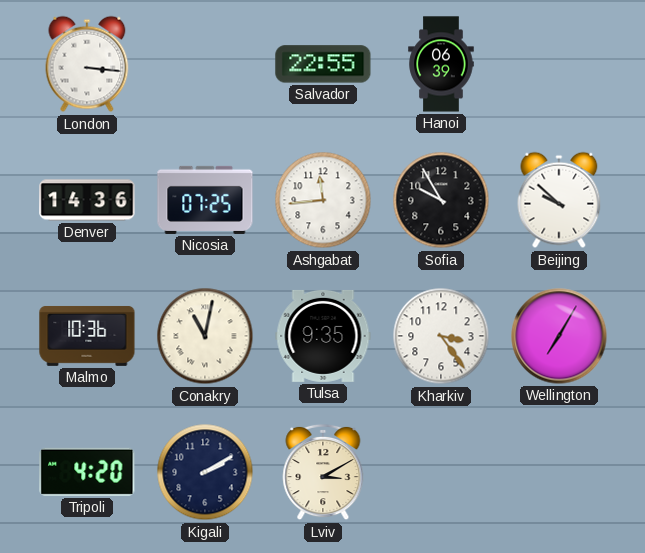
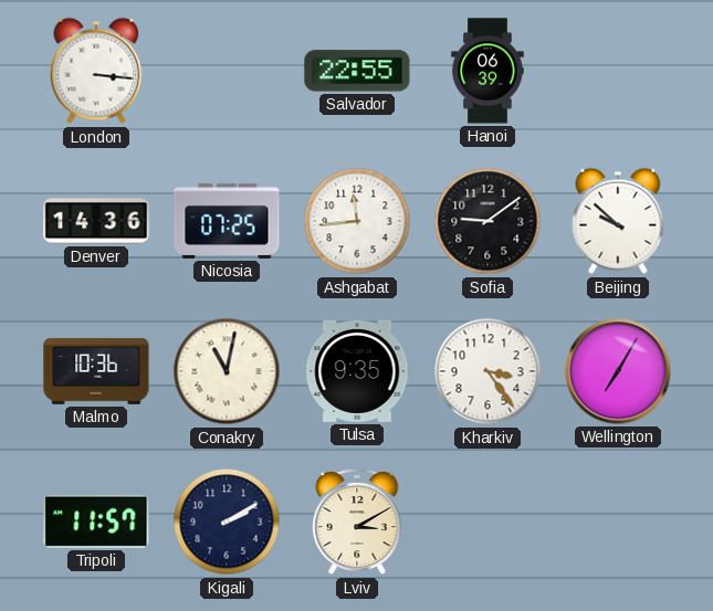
Sofia: 9:55 -> 9:09
Tripoli: 4:20 -> 11:57
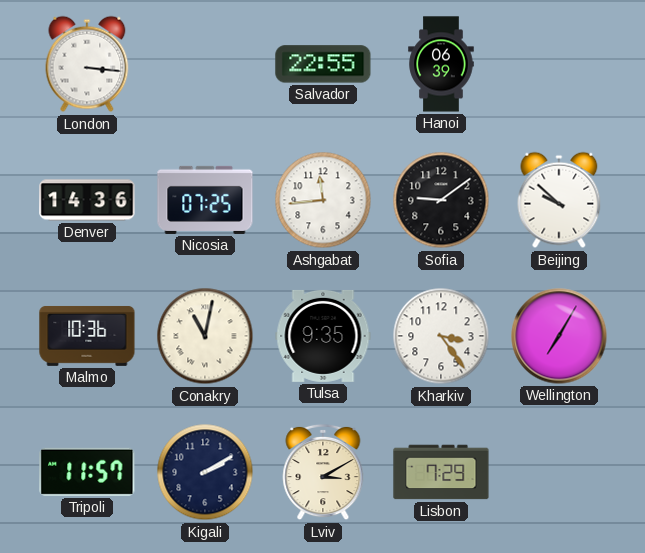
Lisbon: none -> 7:29
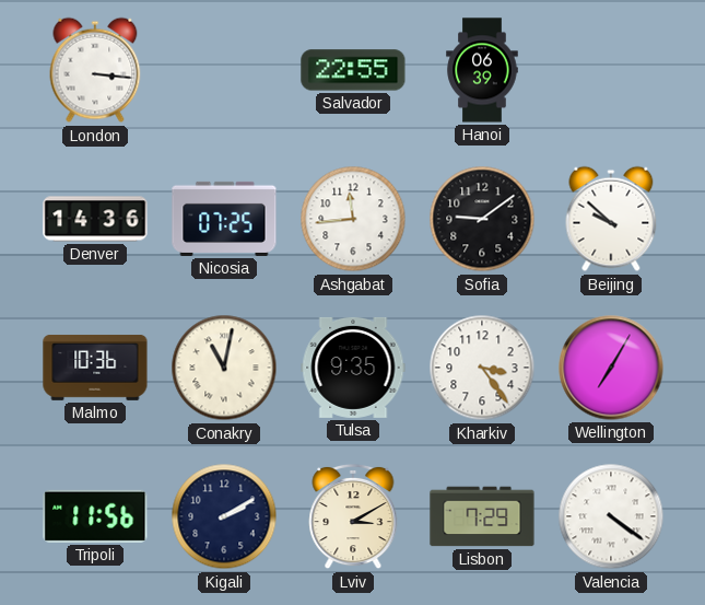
Tripoli: 11:57 -> 11:56
Valencia: none -> 4:21
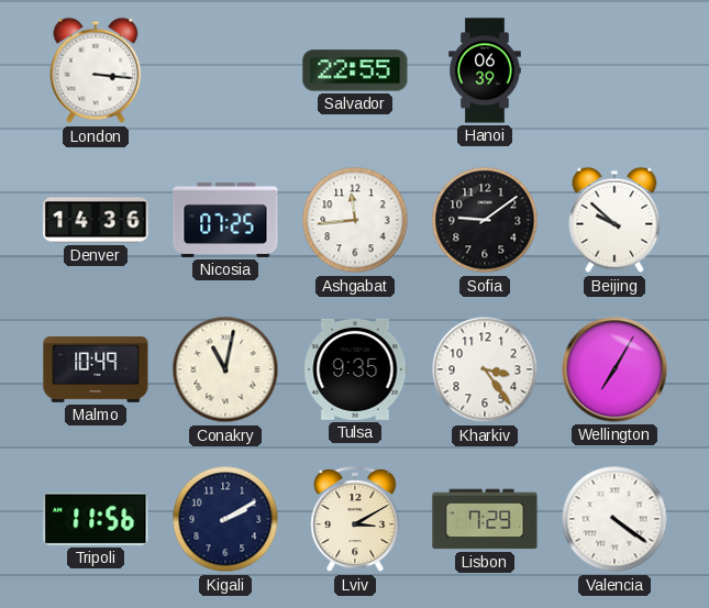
Malmo: 10:36 -> 10:49
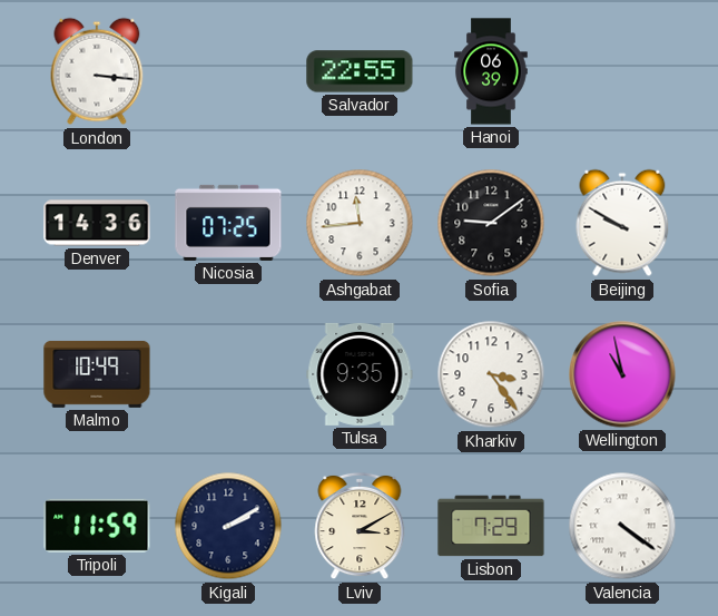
Beijing: 9:52 -> 9:50
Conakry: 11:02 -> none
Wellington: 7:05 -> 10:58
Tripoli: 11:56 -> 11:59
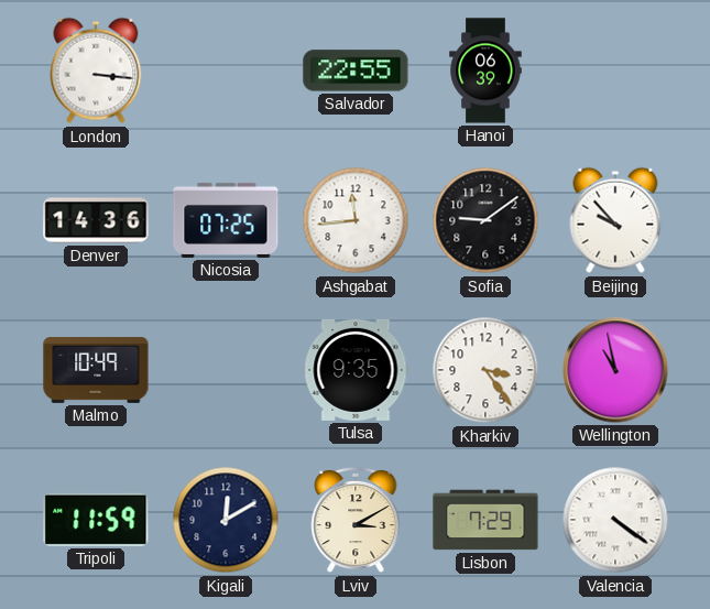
Beijing: 9:50 -> 9:53
Kigali: 2:10 -> 12:10
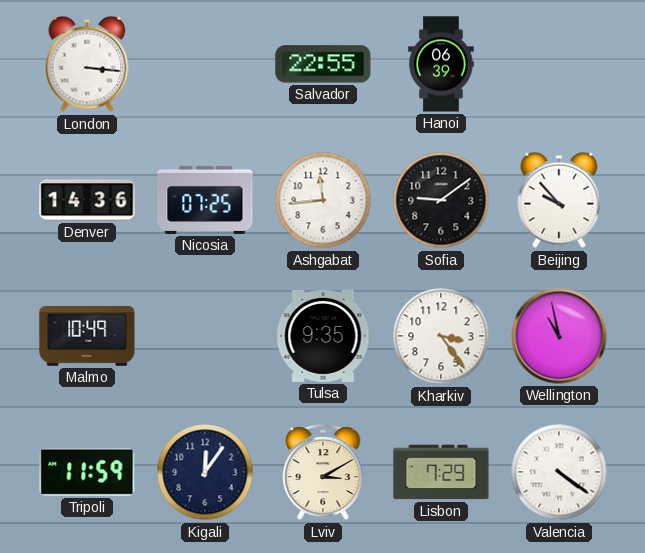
Kigali: 12:10 -> 12:06
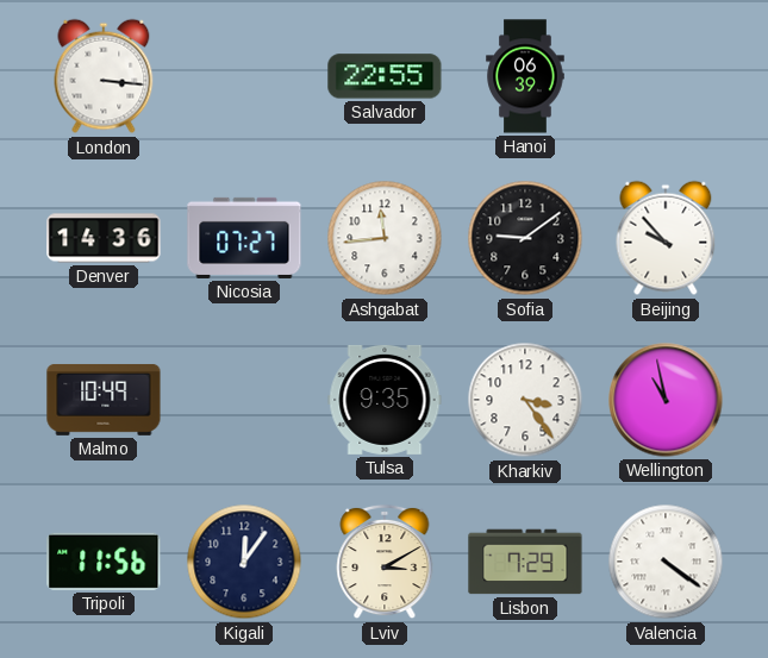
Nicosia: 07:25 -> 07:27
Tripoli: 11:59 -> 11:56
